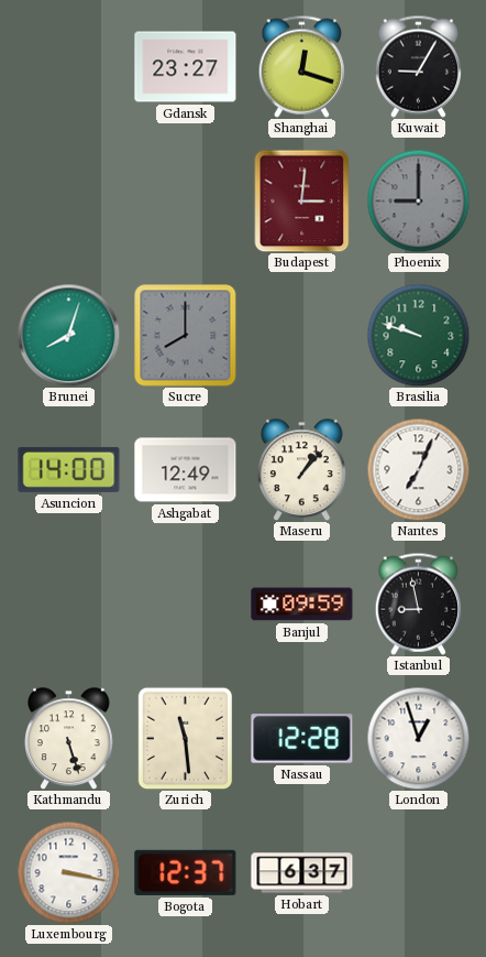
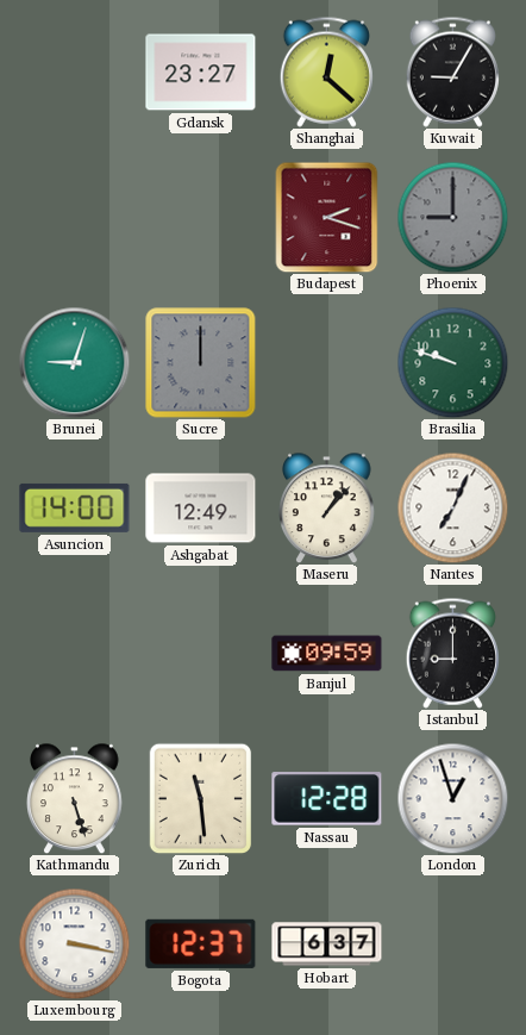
Shanghai: 12:18 -> 12:22
Budapest: 3:01 -> 2:18
Brunei: 8:03 -> 9:03
Sucre: 8:00 -> 12:00
Istanbul: 8:58 -> 9:00
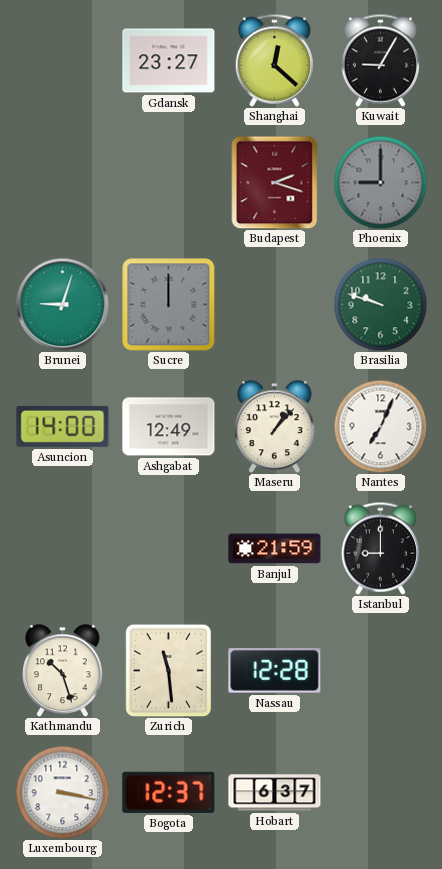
Banjul: 09:59 -> 21:59
Kathmandu: 5:27 -> 10:27
London: 12:57 -> none
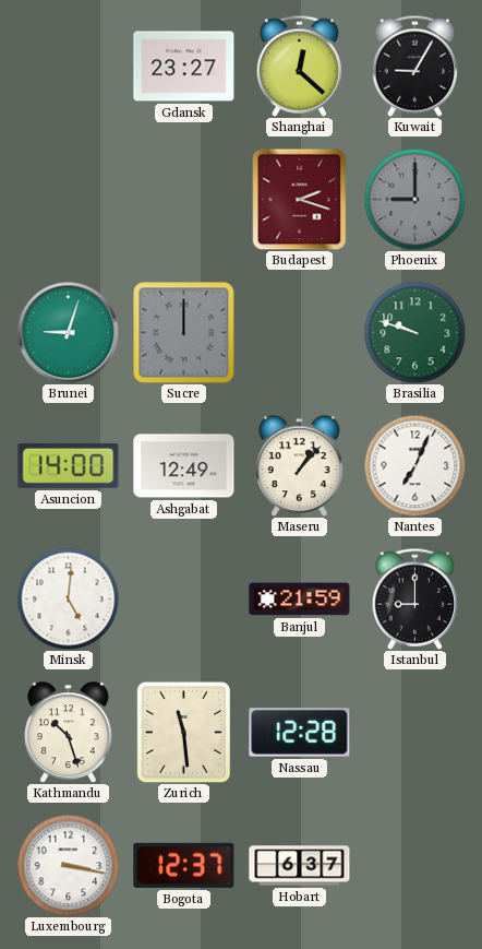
Minsk: none -> 5:01
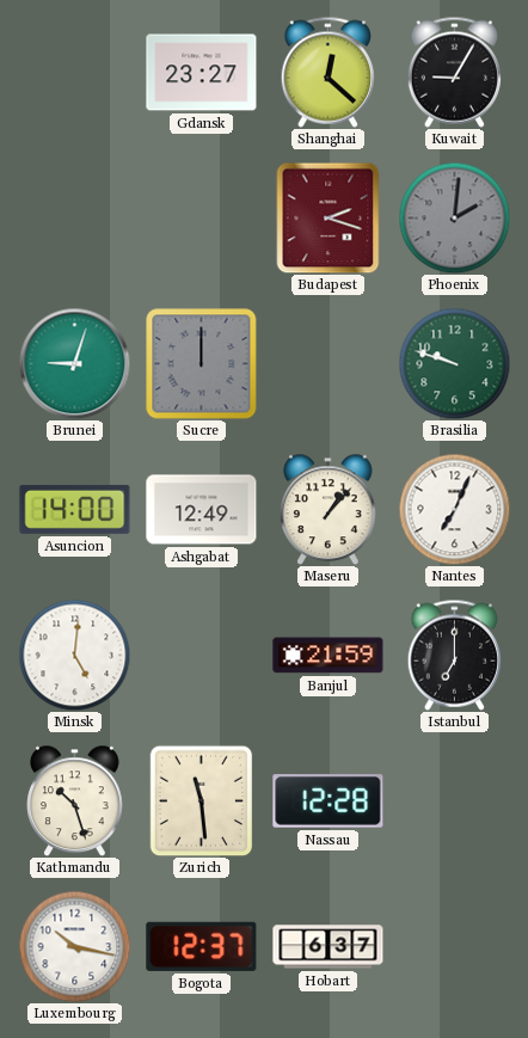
Phoenix: 9:00 -> 2:01
Istanbul: 9:00 -> 7:00
Luxembourg: 3:17 -> 10:17
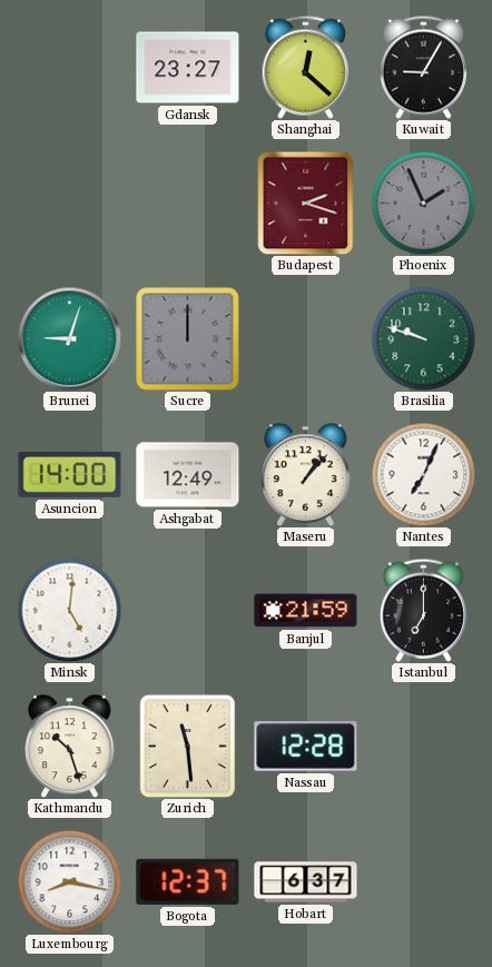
Phoenix: 2:01 -> 1:56
Luxembourg: 10:17 -> 8:17
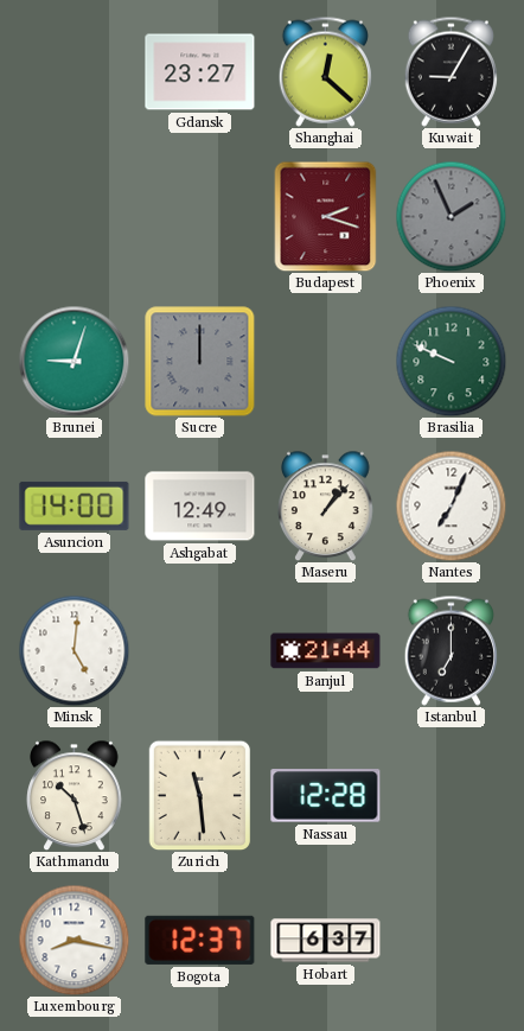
Brasilia: 9:48 -> 9:49
Banjul: 21:59 -> 21:44
